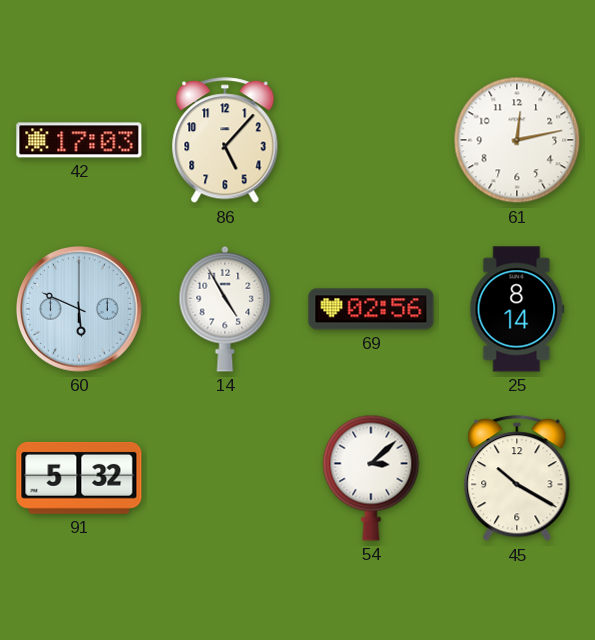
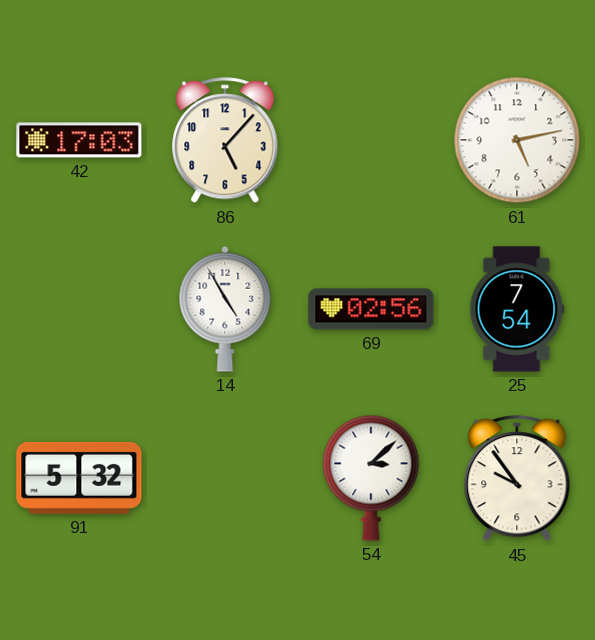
61: 12:13 -> 5:13
60: 5:49 -> none
25: 8:14 -> 7:54
45: 10:20 -> 9:54
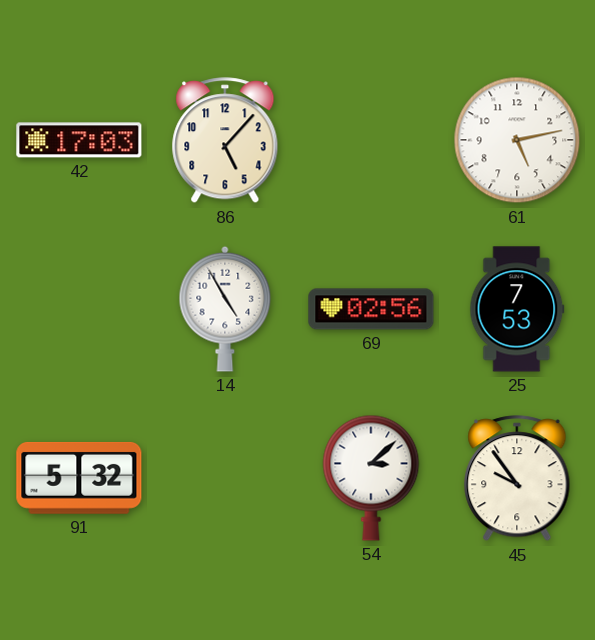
25: 7:54 -> 7:53
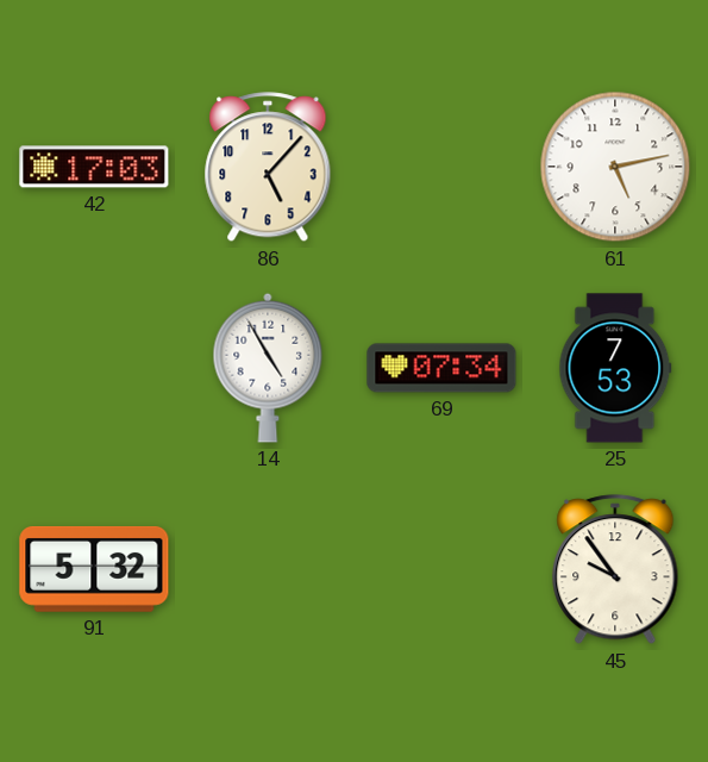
69: 02:56 -> 07:34
54: 3:08 -> none
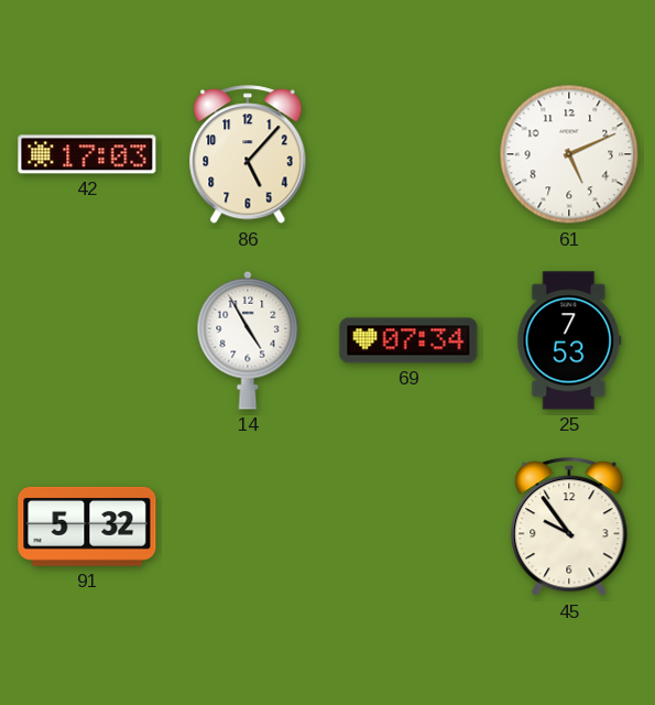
61: 5:13 -> 5:11
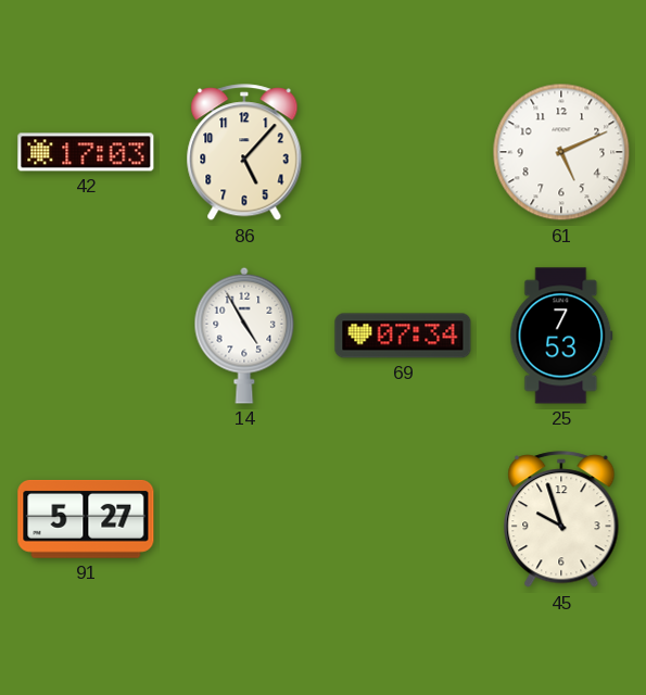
91: 5:32 -> 5:27
45: 9:54 -> 9:57
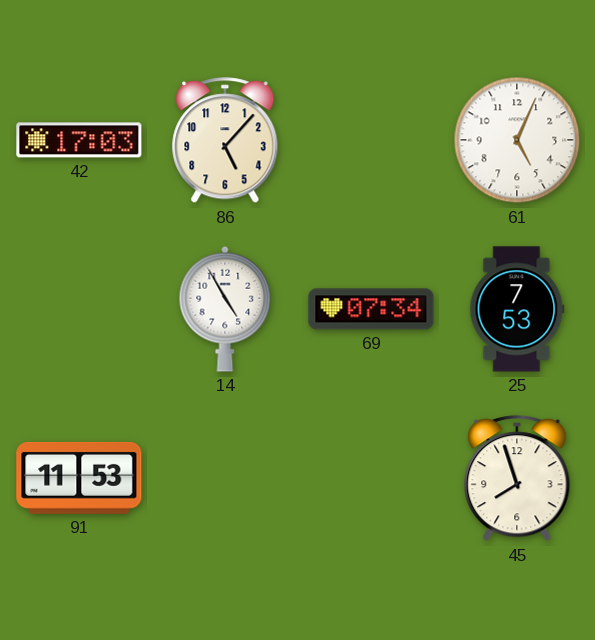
61: 5:11 -> 5:04
91: 5:27 -> 11:53
45: 9:57 -> 7:57
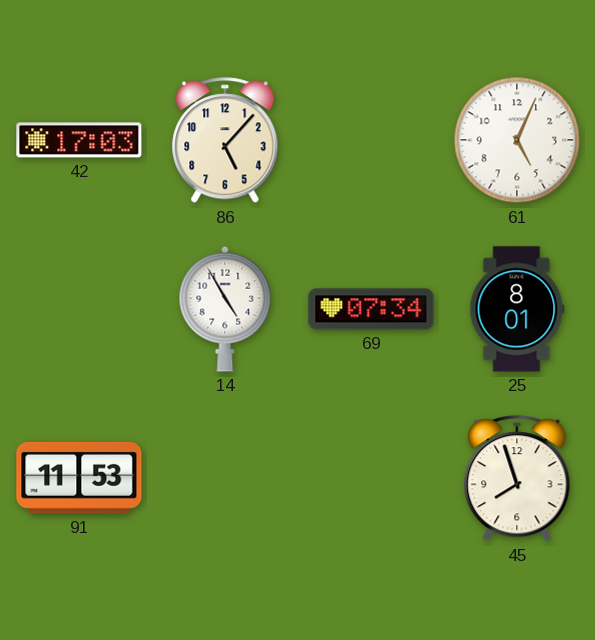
25: 7:53 -> 8:01
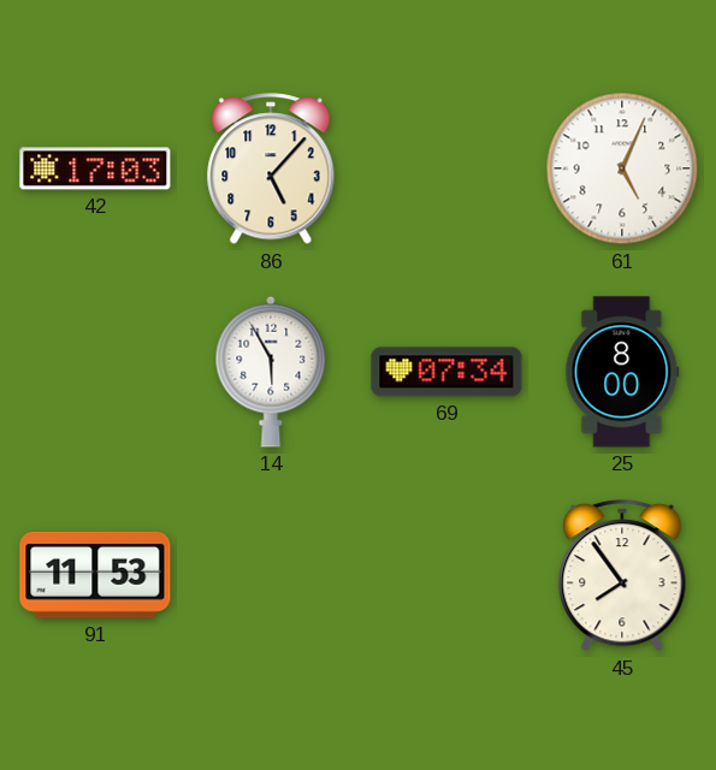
14: 4:55 -> 5:55
25: 8:01 -> 8:00
45: 7:57 -> 7:54
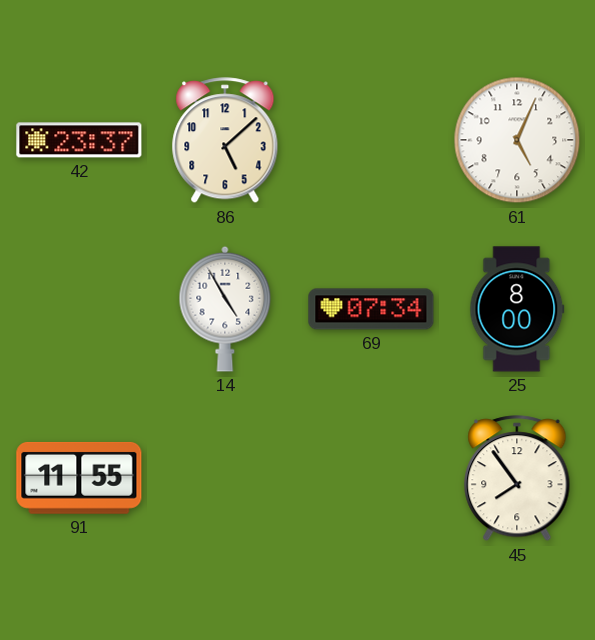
42: 17:03 -> 23:37
86: 5:07 -> 5:08
14: 5:55 -> 4:55
91: 11:53 -> 11:55
